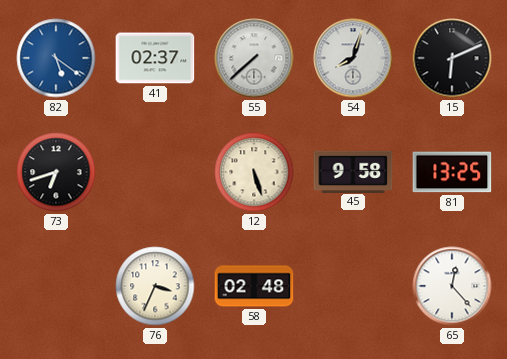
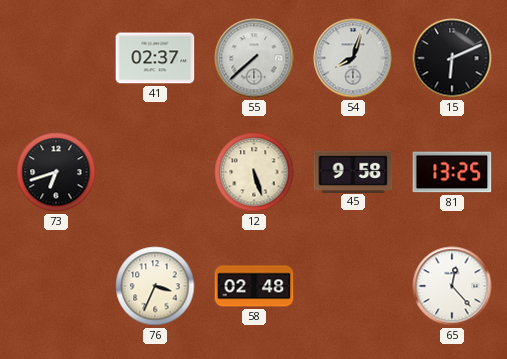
82: 5:21 -> none
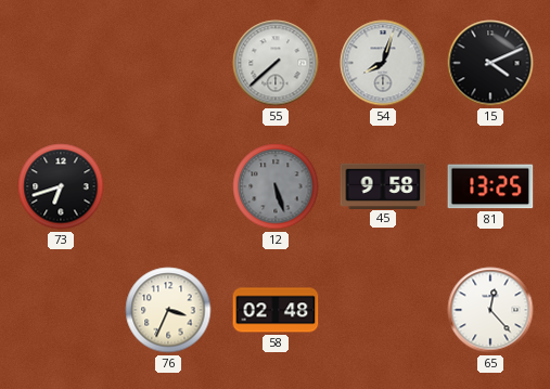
41: 02:37 -> none
15: 6:11 -> 4:11
12 dial: cream -> grey
